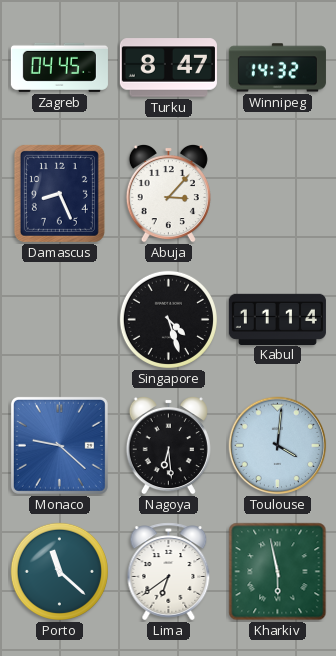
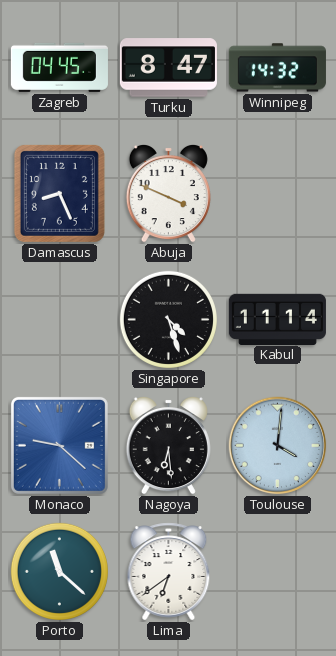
Abuja: 3:07 -> 3:49
Kharkiv: 5:58 -> none
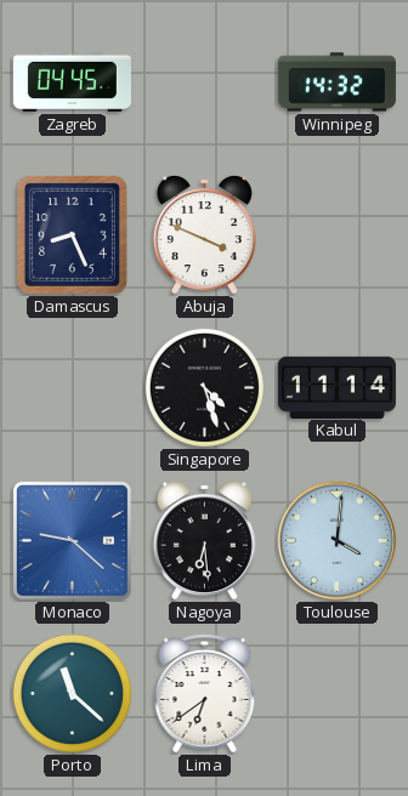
Turku: 8:47 -> none
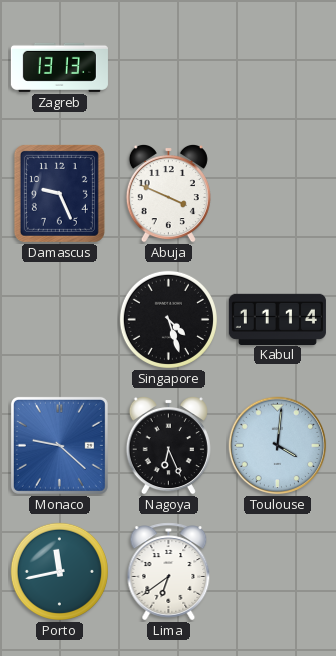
Zagreb: 04:45 -> 13:13
Winnipeg: 14:32 -> none
Damascus: 8:26 -> 9:26
Nagoya: 6:29 -> 6:26
Porto: 11:22 -> 11:43
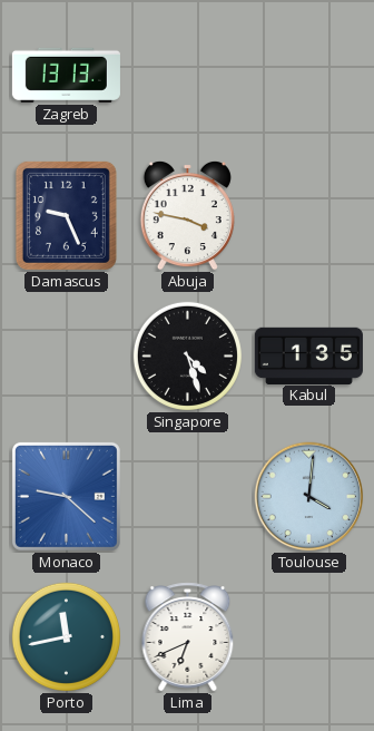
Abuja: 3:49 -> 3:47
Kabul: 11:14 -> 1:35
Nagoya: 6:26 -> none
Lima: 6:39 -> 6:41
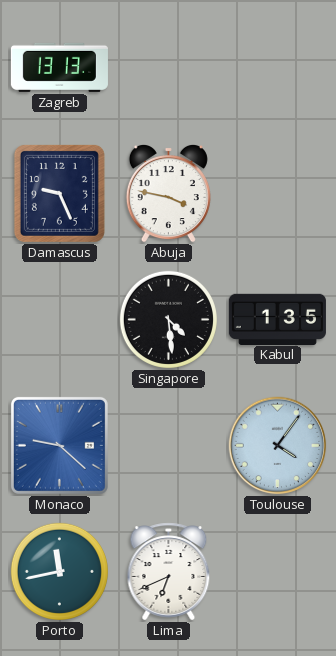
Singapore: 4:27 -> 4:29
Toulouse: 4:01 -> 4:06
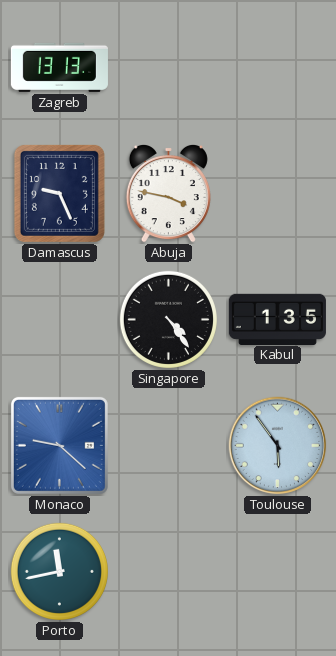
Singapore: 4:29 -> 4:24
Toulouse: 4:06 -> 5:54
Lima: 6:41 -> none
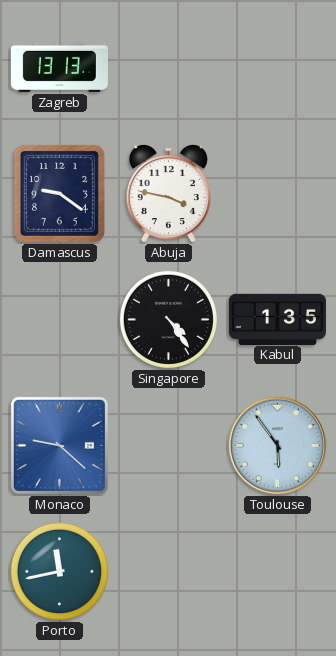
Damascus: 9:26 -> 9:21
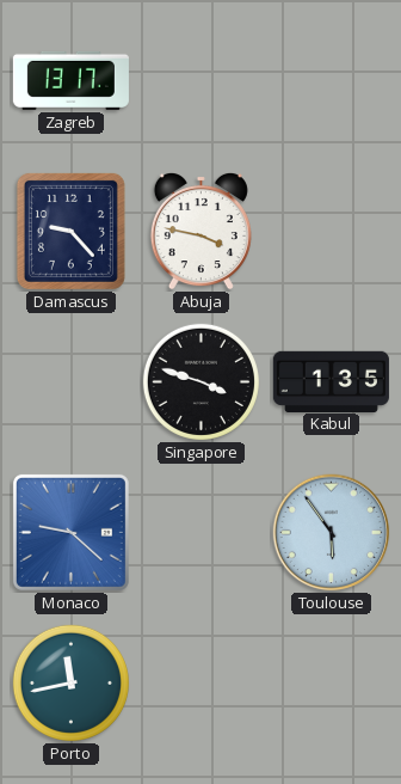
Zagreb: 13:13 -> 13:17
Damascus: 9:21 -> 9:23
Singapore: 4:24 -> 3:48
